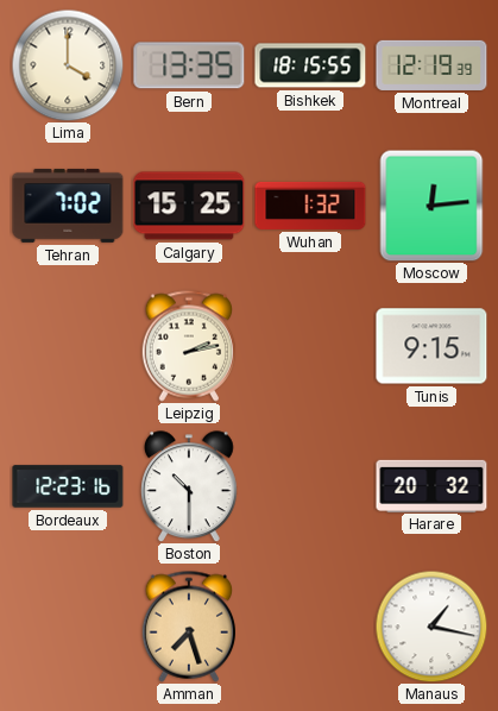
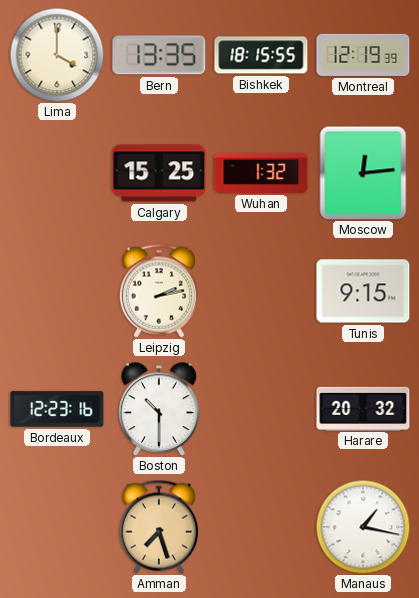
Tehran: 7:02 -> none
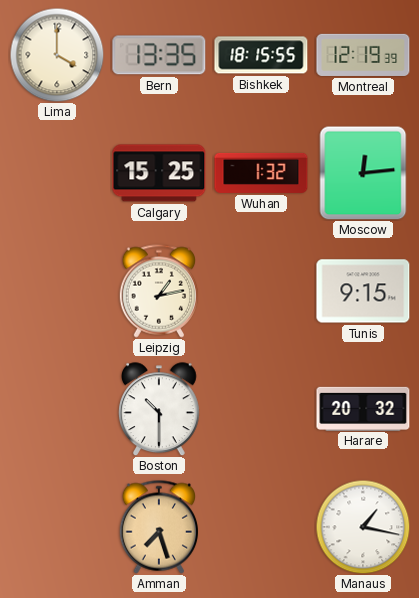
Leipzig: 2:13 -> 1:13
Bordeaux: 12:23 -> none
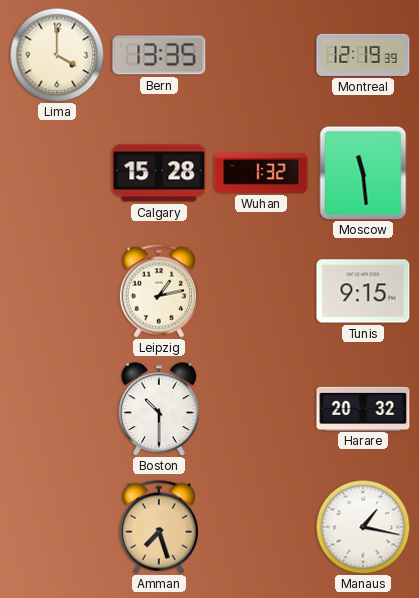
Bishkek: 18:15 -> none
Calgary: 15:25 -> 15:28
Moscow: 12:14 -> 11:29
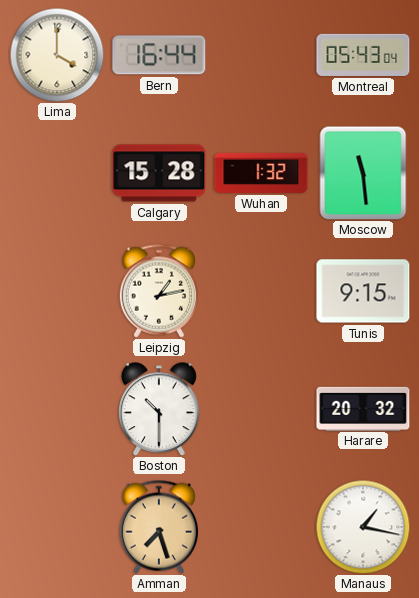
Bern: 13:35 -> 16:44
Montreal: 12:19 -> 05:43
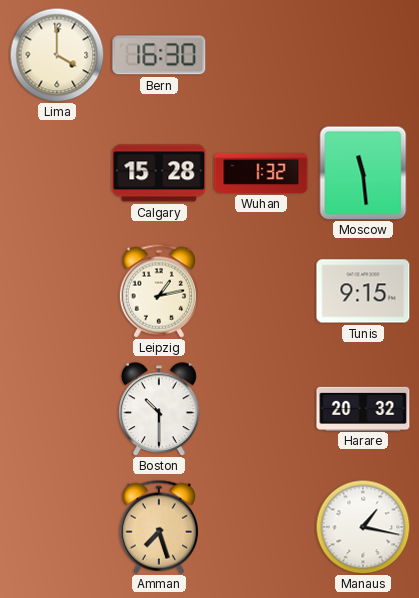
Bern: 16:44 -> 16:30
Montreal: 05:43 -> none
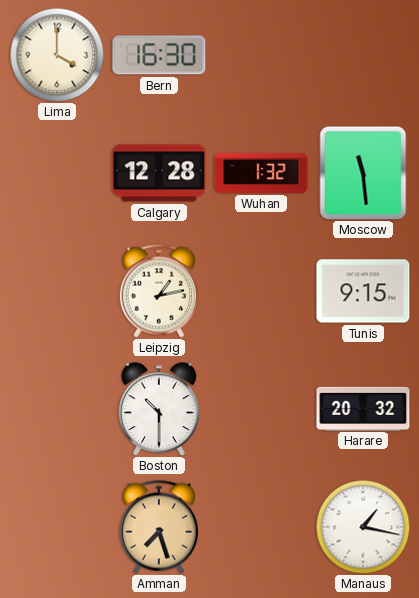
Calgary: 15:28 -> 12:28
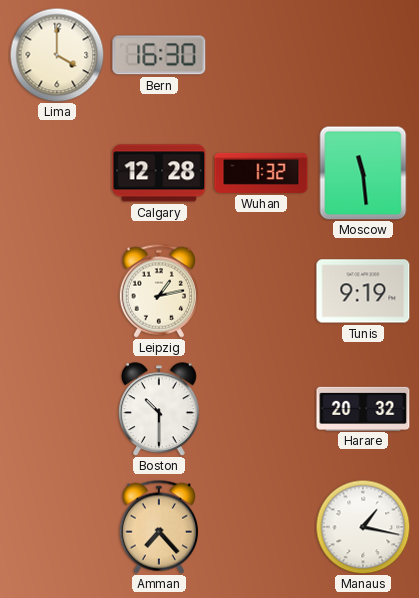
Tunis: 9:15 -> 9:19
Amman: 7:27 -> 7:23
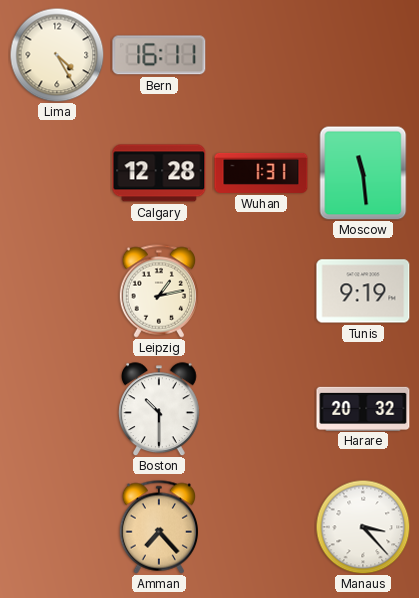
Lima: 4:00 -> 4:25
Bern: 16:30 -> 16:11
Wuhan: 1:32 -> 1:31
Manaus: 1:17 -> 3:23
